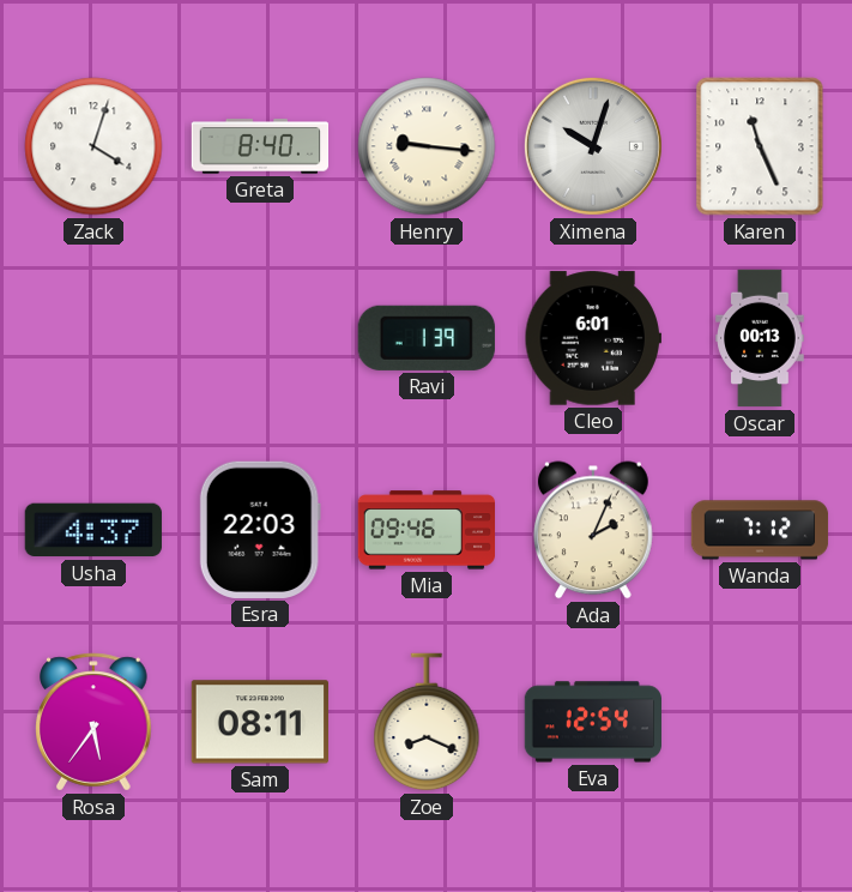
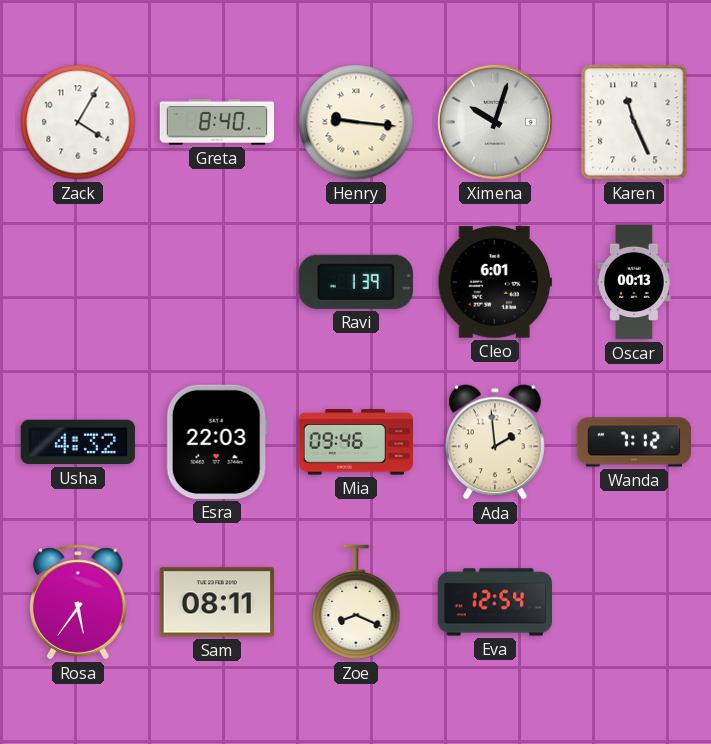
Zack: 4:03 -> 4:05
Usha: 4:37 -> 4:32
Ada: 2:04 -> 1:59
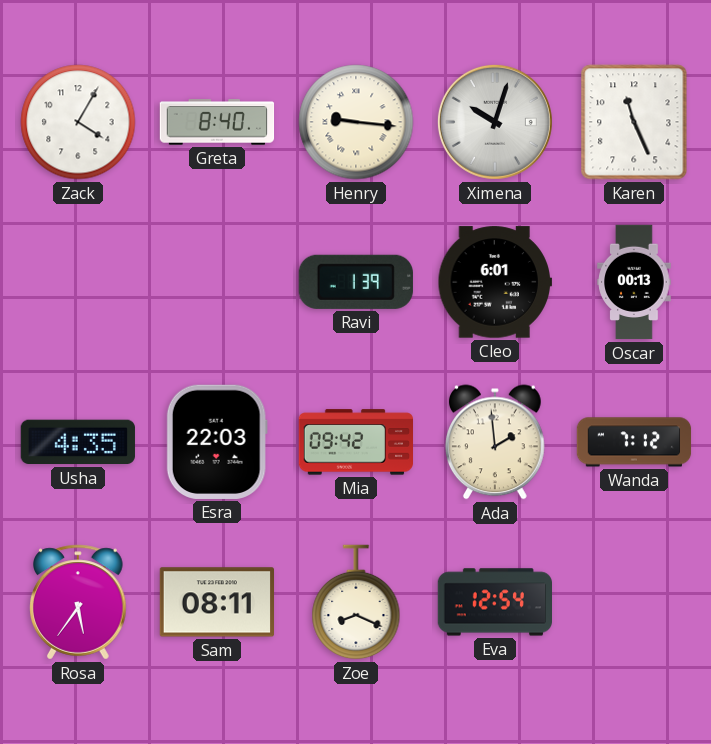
Usha: 4:32 -> 4:35
Mia: 09:46 -> 09:42
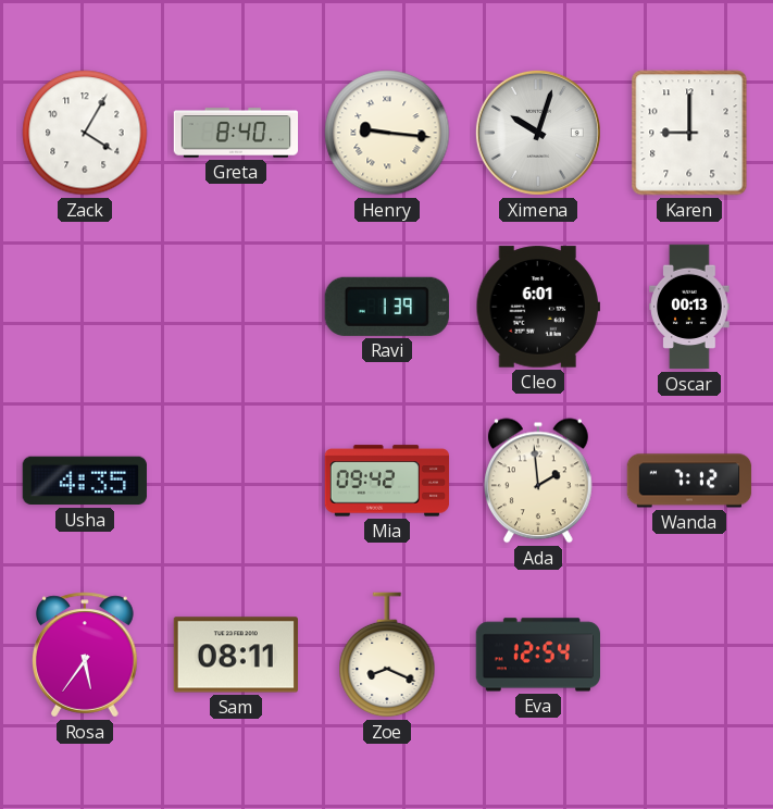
Karen: 11:26 -> 9:00
Esra: 22:03 -> none
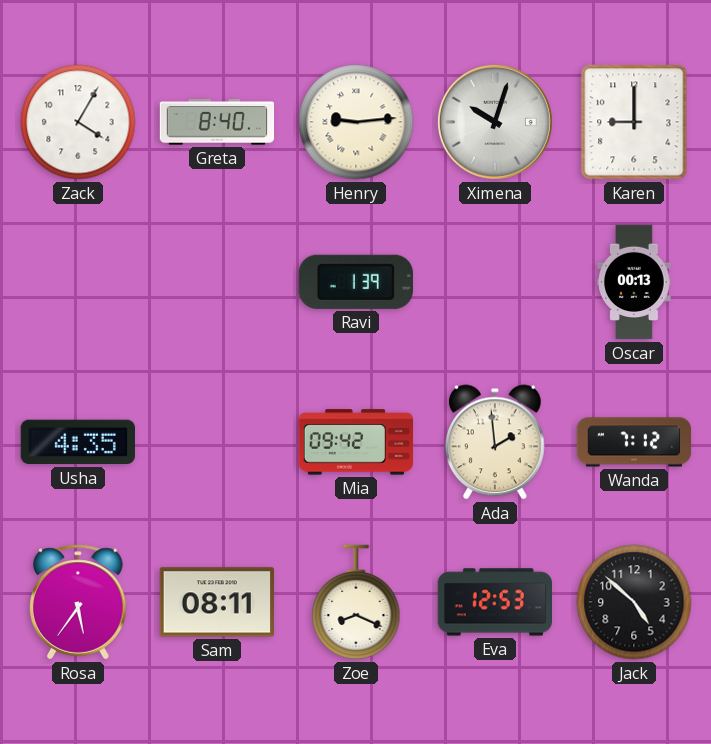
Henry: 9:16 -> 9:14
Cleo: 6:01 -> none
Eva: 12:54 -> 12:53
Jack: none -> 4:52
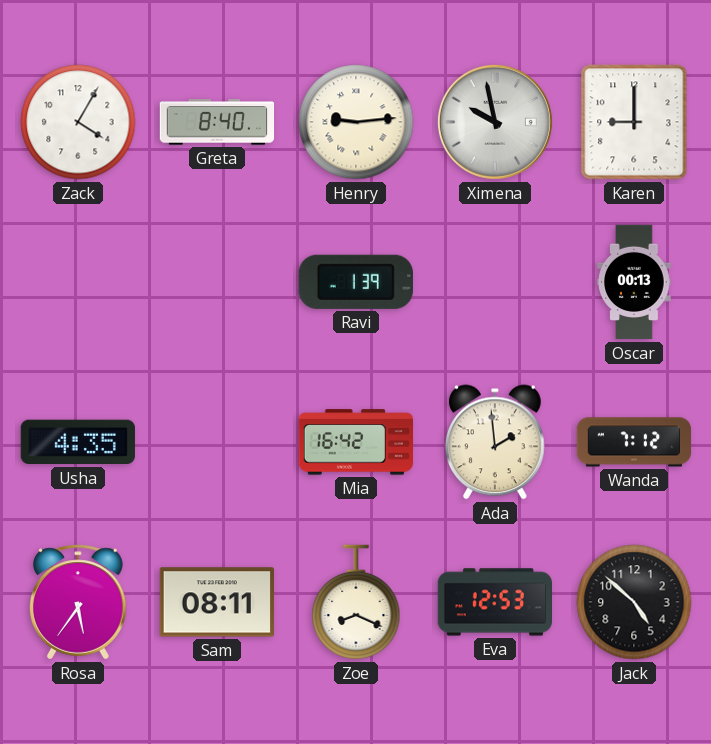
Ximena: 10:03 -> 9:58
Mia: 09:42 -> 16:42
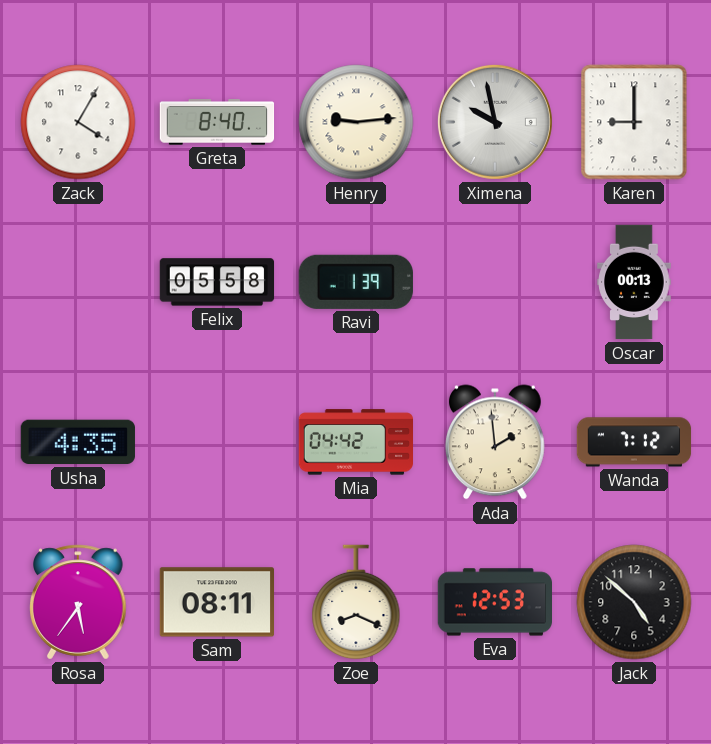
Felix: none -> 05:58
Mia: 16:42 -> 04:42
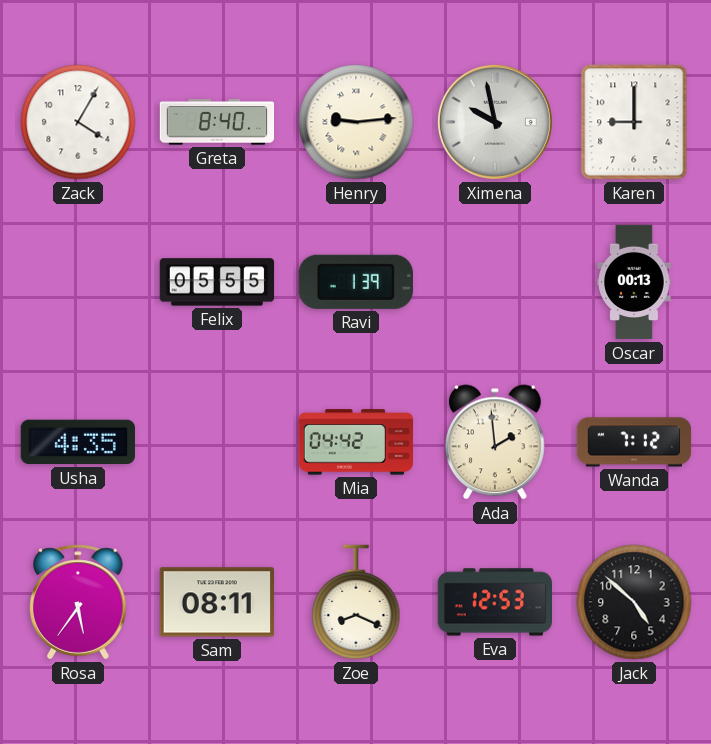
Felix: 05:58 -> 05:55
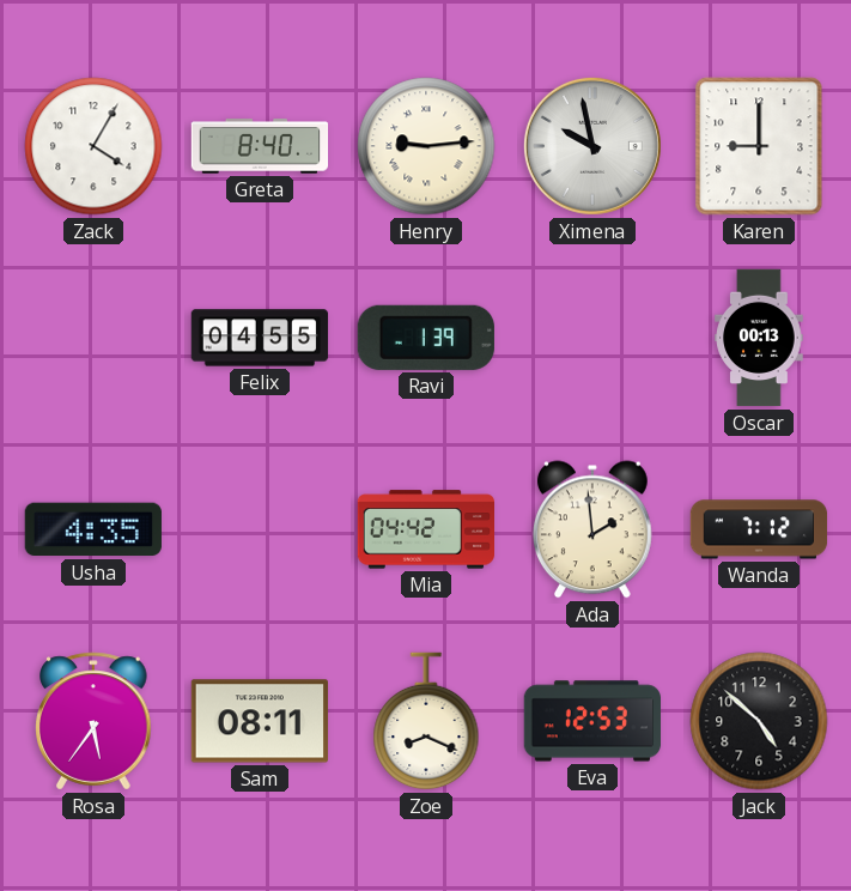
Felix: 05:55 -> 04:55
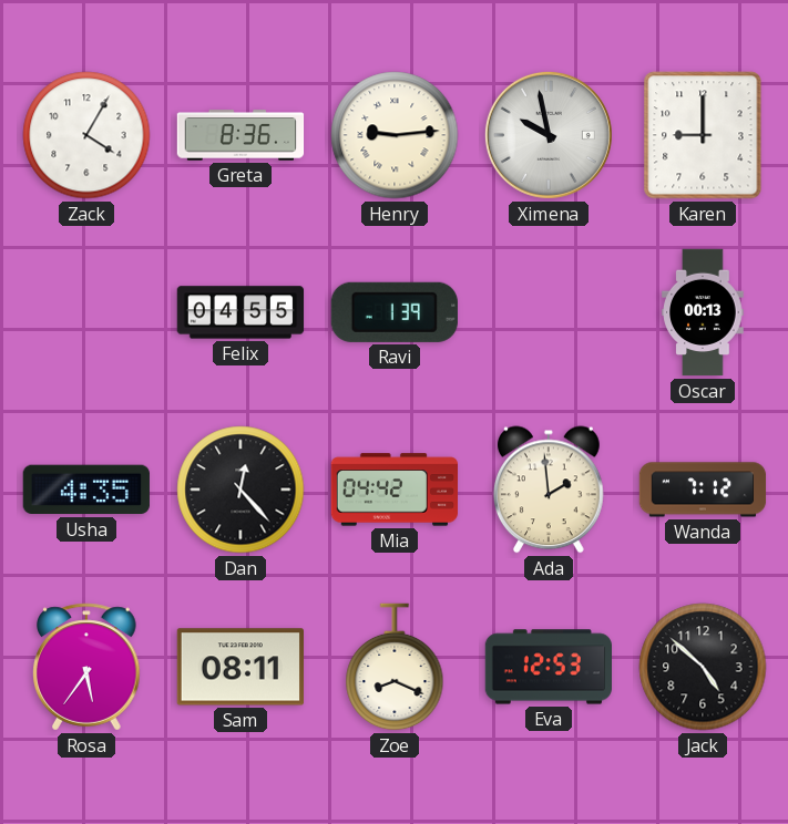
Greta: 8:40 -> 8:36
Dan: none -> 12:23
